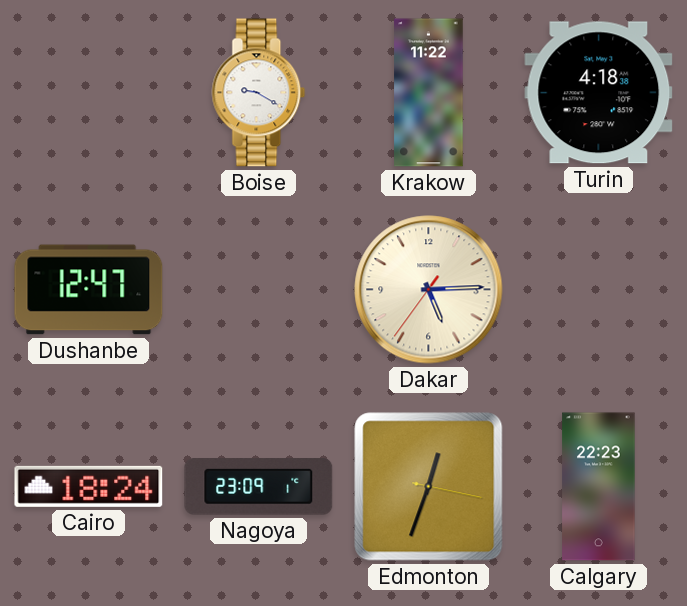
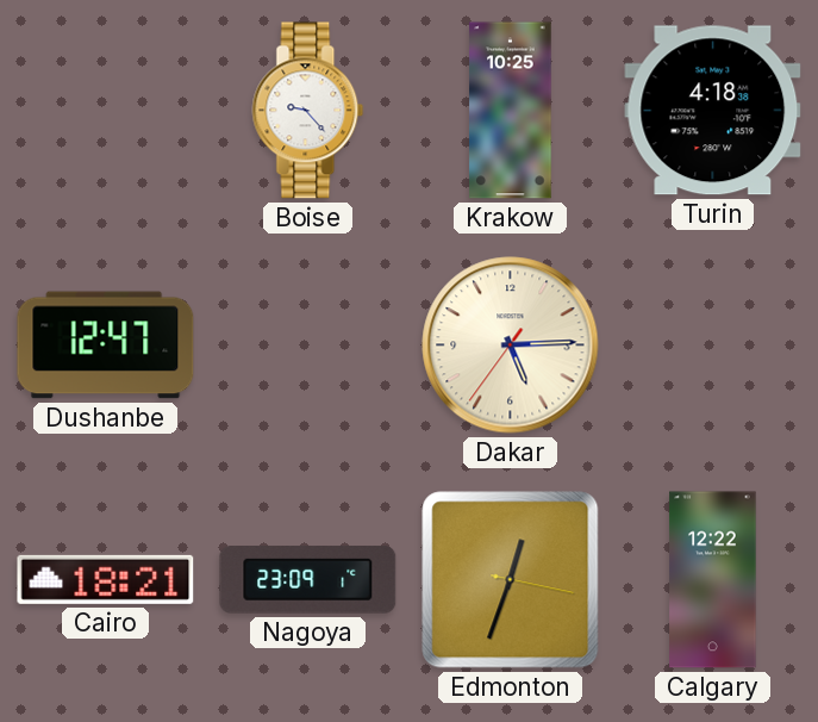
Boise: 9:20 -> 9:23
Krakow: 11:22 -> 10:25
Cairo: 18:24 -> 18:21
Calgary: 22:23 -> 12:22
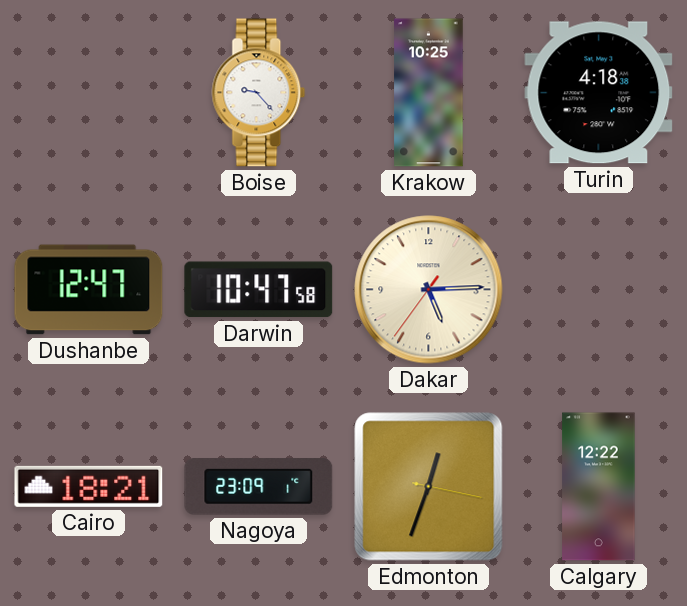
Darwin: none -> 10:47
